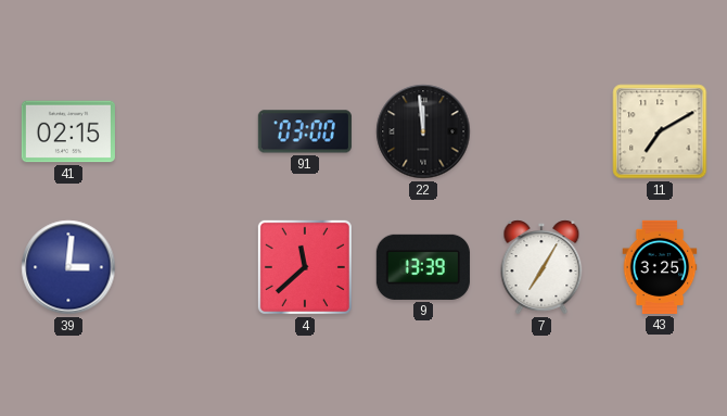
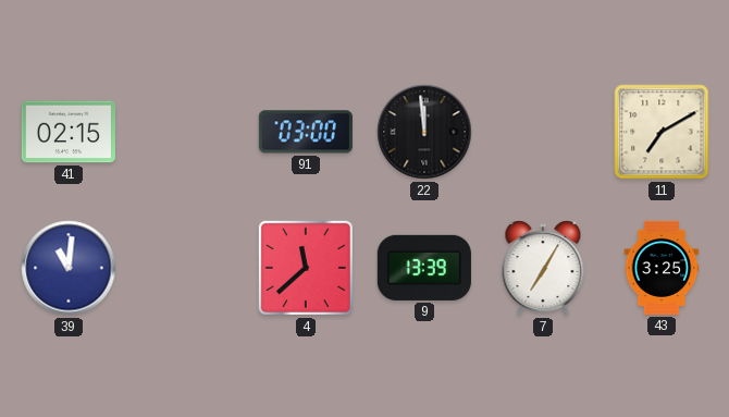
39: 3:01 -> 11:01
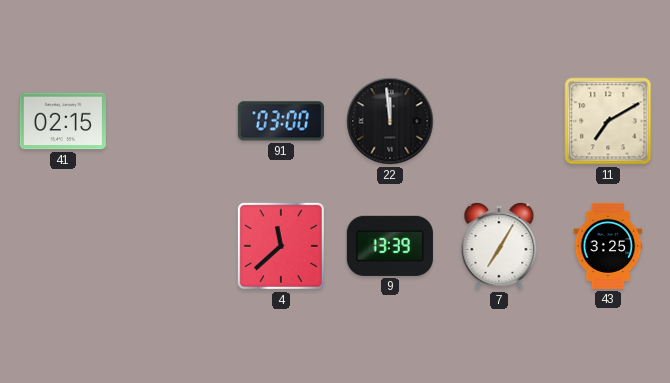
39: 11:01 -> none
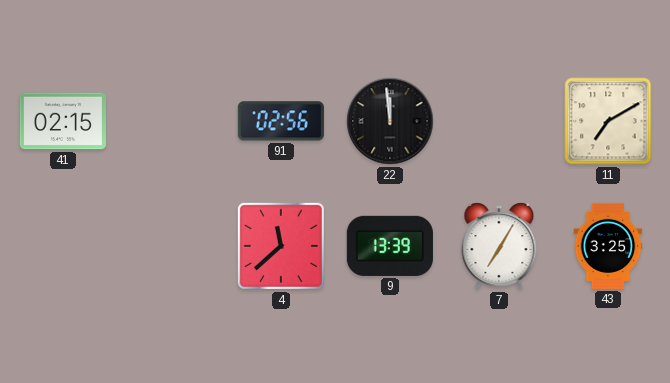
91: 03:00 -> 02:56
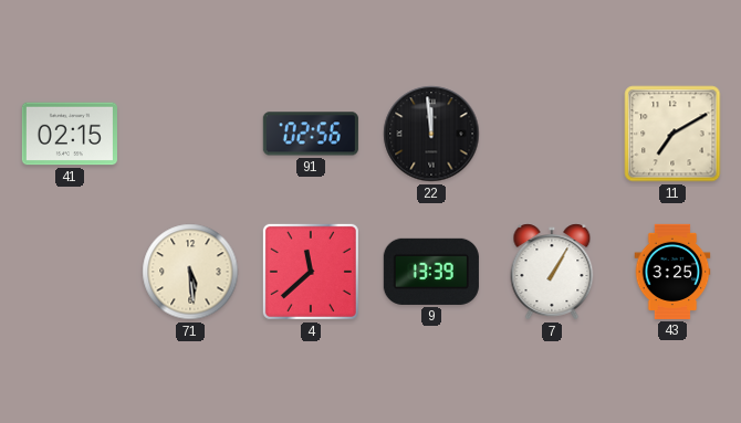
71: none -> 5:29
7: 7:05 -> 1:05
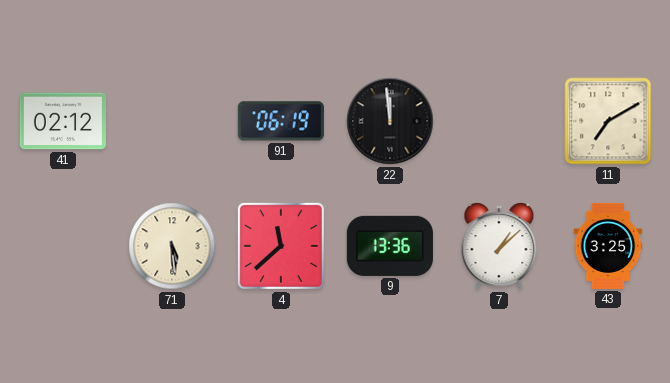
41: 02:15 -> 02:12
91: 02:56 -> 06:19
9: 13:39 -> 13:36
7: 1:05 -> 1:08
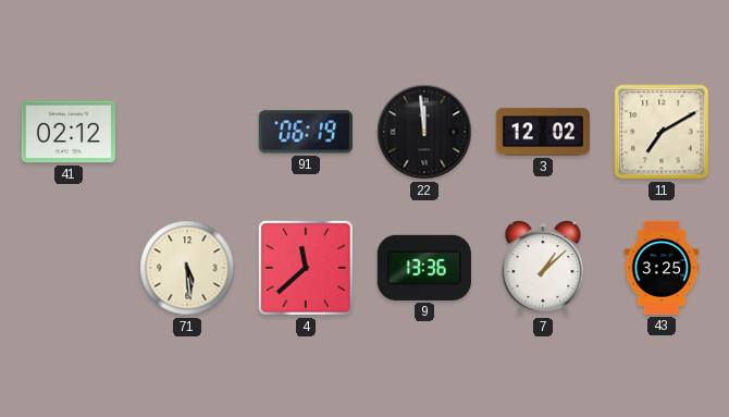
3: none -> 12:02
